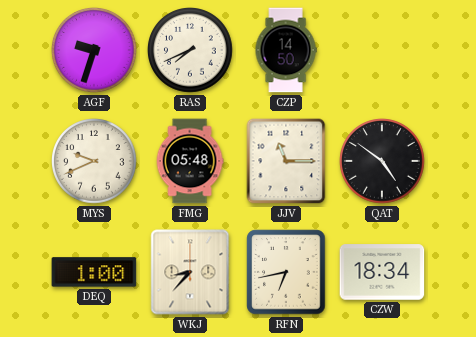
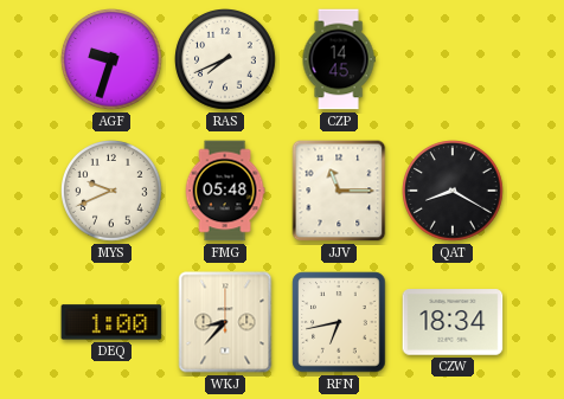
CZP: 14:50 -> 14:45
QAT: 4:51 -> 8:20
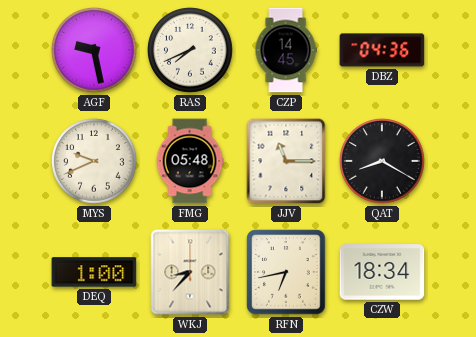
AGF: 9:33 -> 9:28
DBZ: none -> 04:36
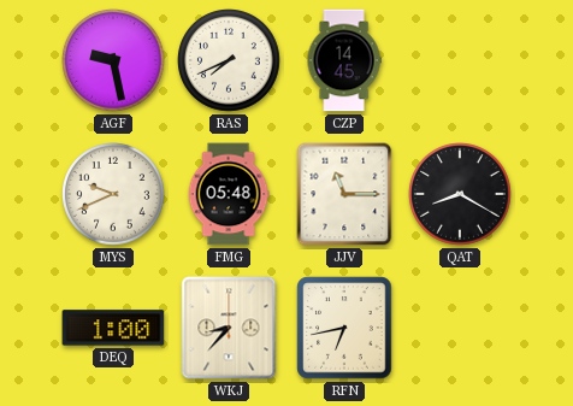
DBZ: 04:36 -> none
CZW: 18:34 -> none
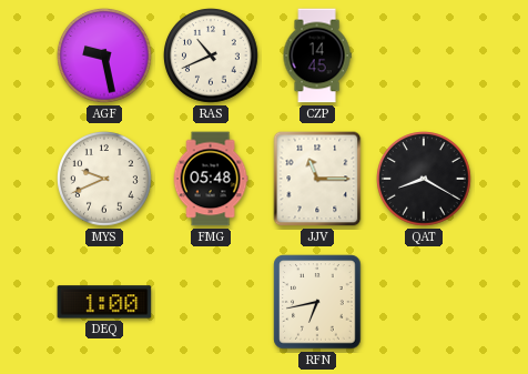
RAS: 7:41 -> 10:41
WKJ: 8:37 -> none
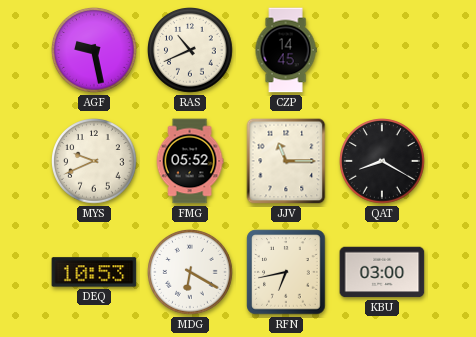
FMG: 05:48 -> 05:52
DEQ: 1:00 -> 10:53
MDG: none -> 6:20
KBU: none -> 03:00
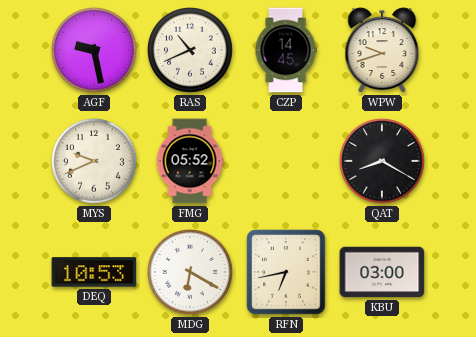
WPW: none -> 9:42
JJV: 11:15 -> none
